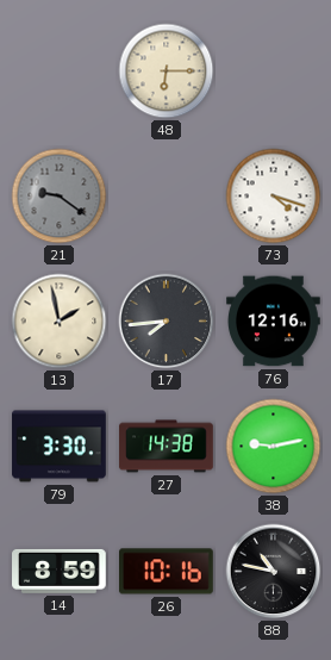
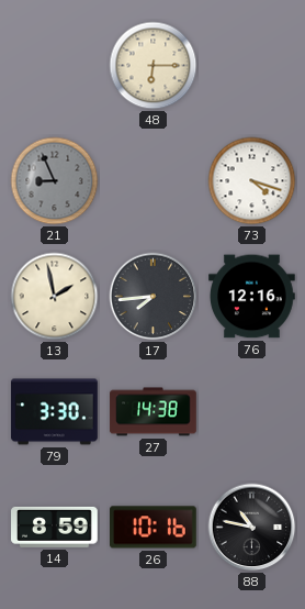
21: 9:21 -> 8:56
38: 9:13 -> none
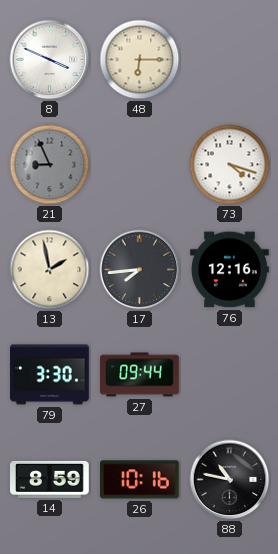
8: none -> 3:49
27: 14:38 -> 09:44
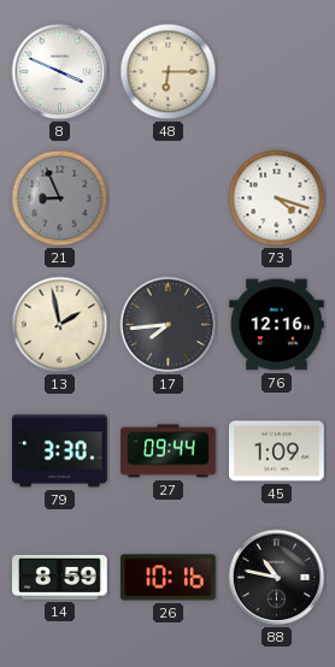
45: none -> 1:09
